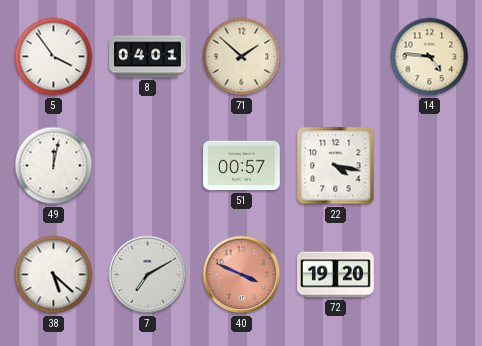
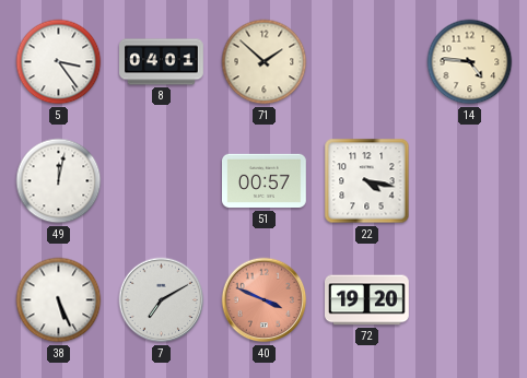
5: 3:54 -> 3:24
38: 5:22 -> 5:26
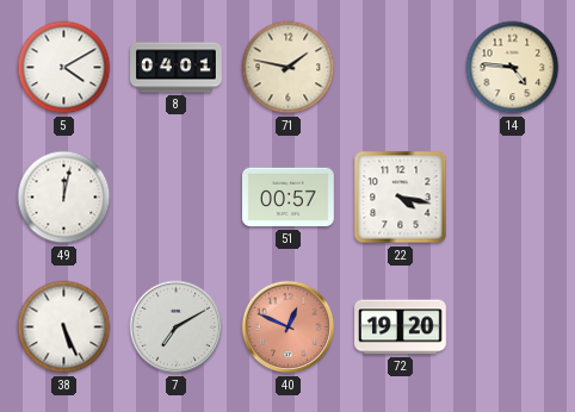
5: 3:24 -> 4:10
71: 1:52 -> 1:47
40: 3:49 -> 12:49
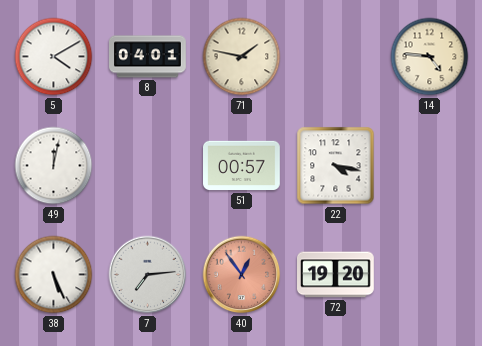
7: 7:10 -> 7:14
40: 12:49 -> 12:54
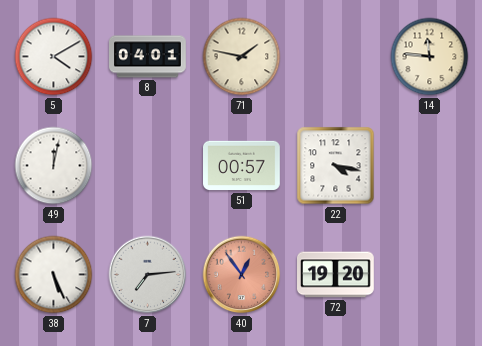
14: 4:46 -> 11:46
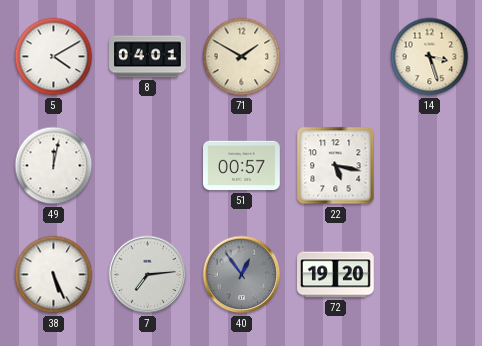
71: 1:47 -> 1:50
14: 11:46 -> 3:27
22: 4:17 -> 5:17
40 dial: salmon -> grey
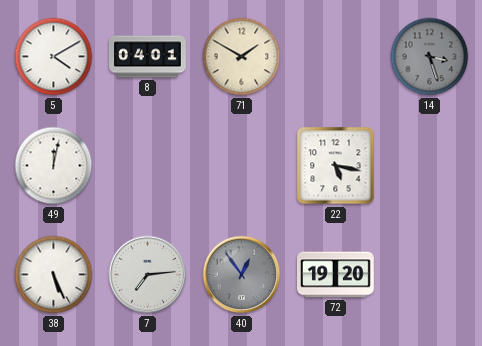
14 dial: cream -> grey
51: 00:57 -> none
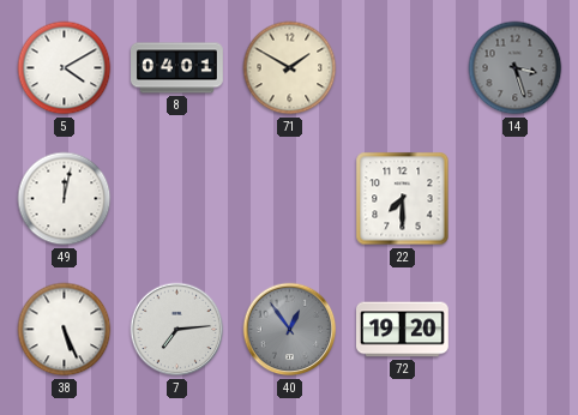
22: 5:17 -> 7:30
